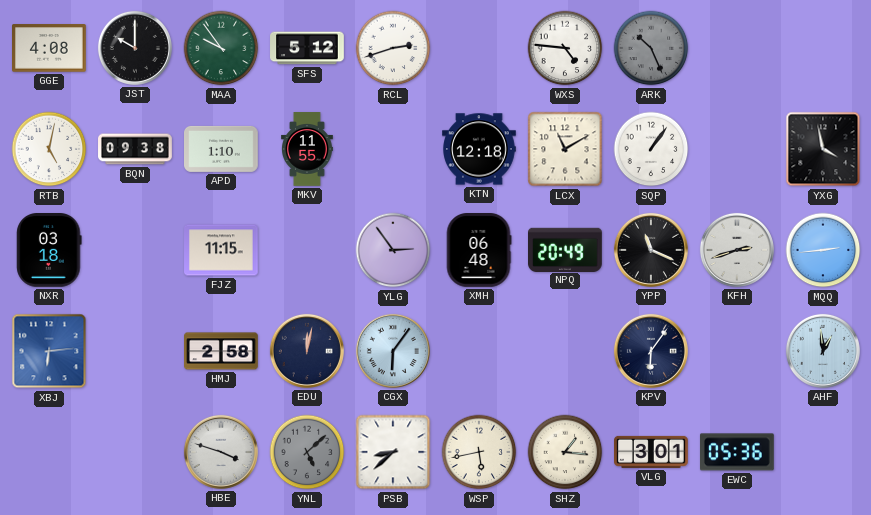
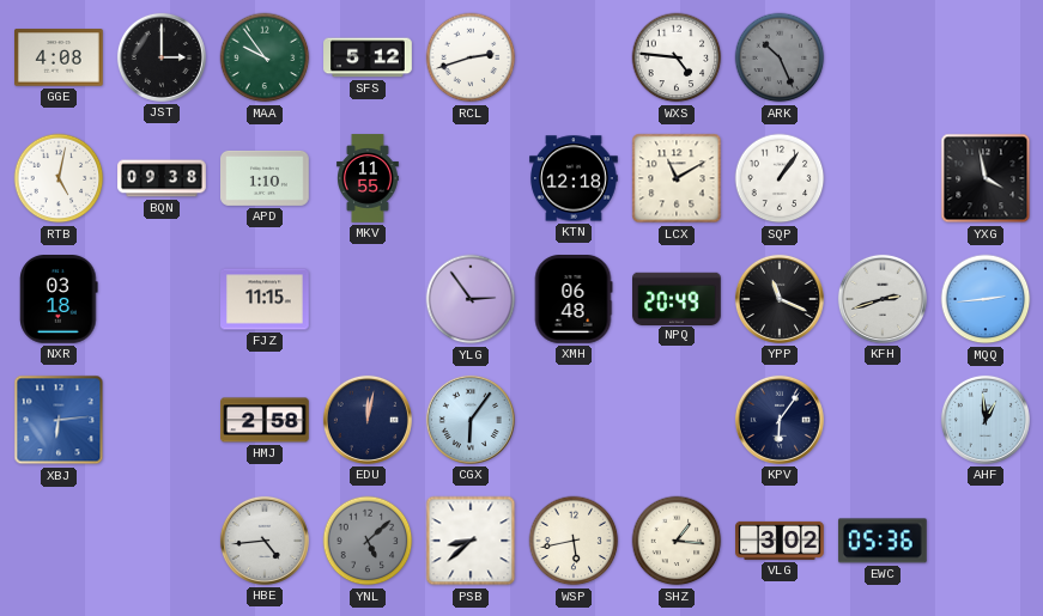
JST: 10:00 -> 3:00
HBE: 3:48 -> 4:44
VLG: 3:01 -> 3:02
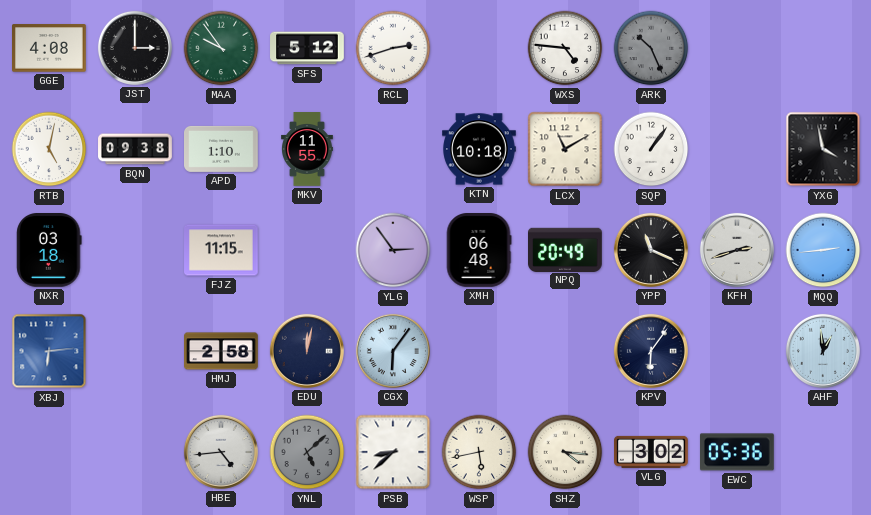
KTN: 12:18 -> 10:18
SHZ: 1:16 -> 4:16
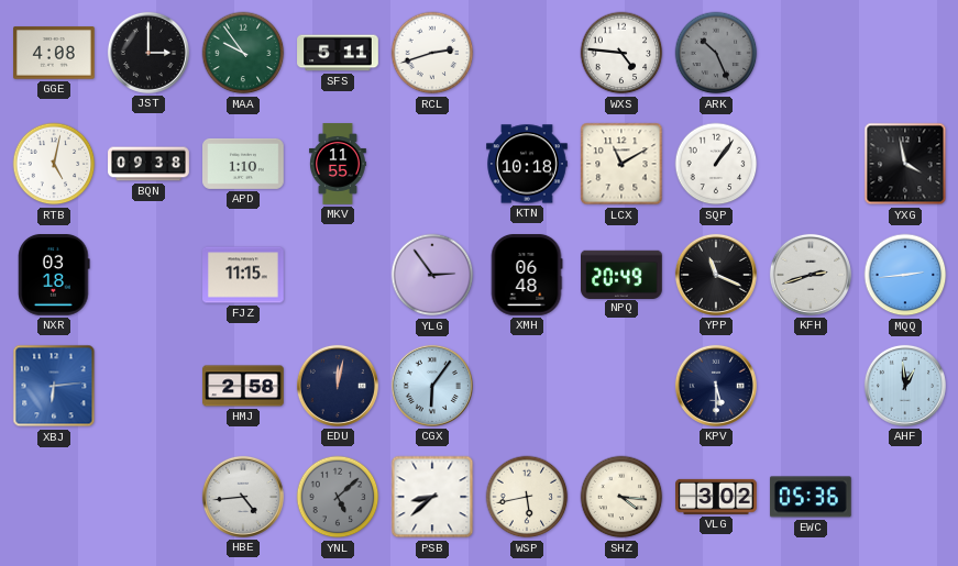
SFS: 5:12 -> 5:11
KPV: 6:06 -> 5:30
